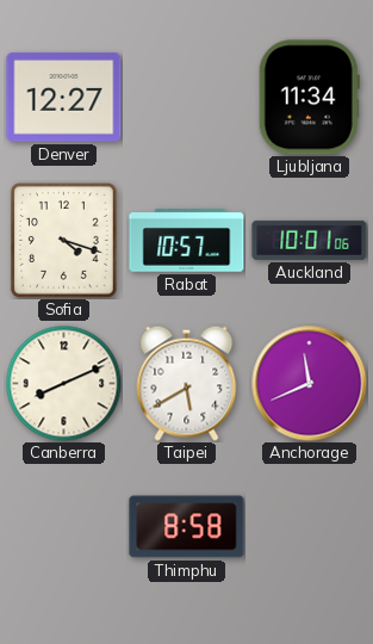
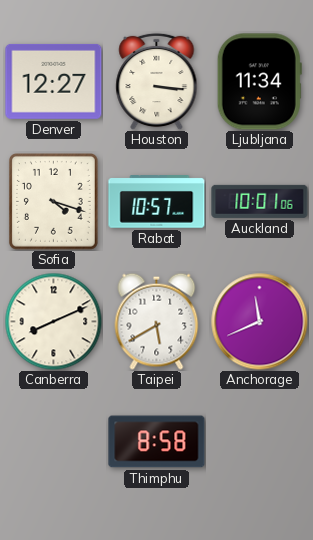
Houston: none -> 3:16
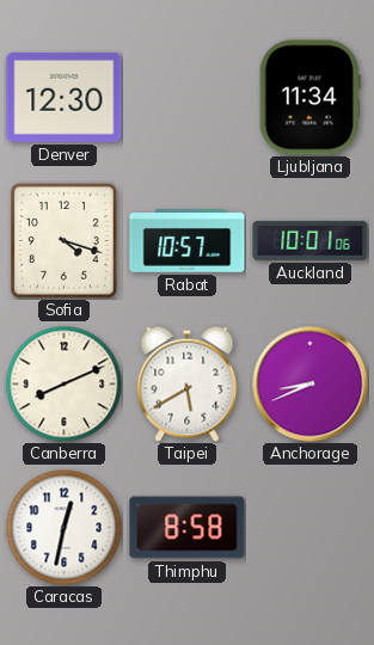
Denver: 12:27 -> 12:30
Houston: 3:16 -> none
Anchorage: 11:41 -> 8:41
Caracas: none -> 12:32
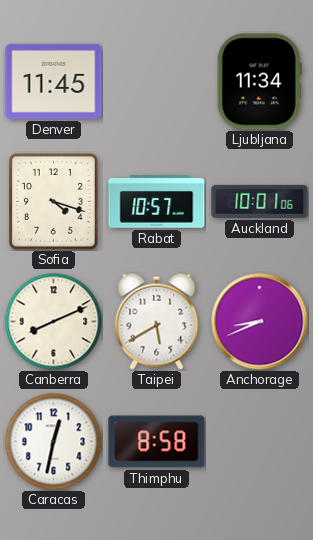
Denver: 12:30 -> 11:45
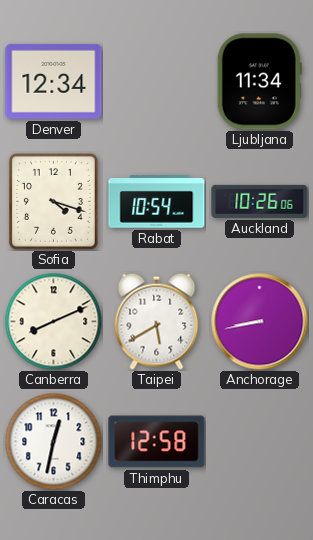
Denver: 11:45 -> 12:34
Rabat: 10:57 -> 10:54
Auckland: 10:01 -> 10:26
Anchorage: 8:41 -> 8:43
Thimphu: 8:58 -> 12:58
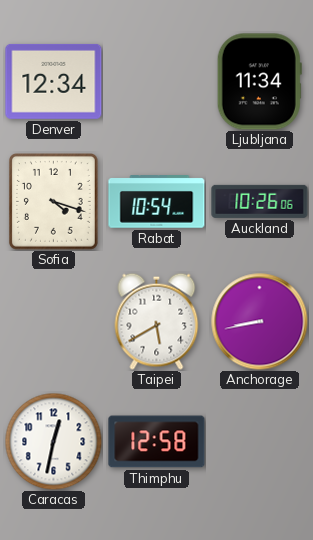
Canberra: 8:11 -> none
